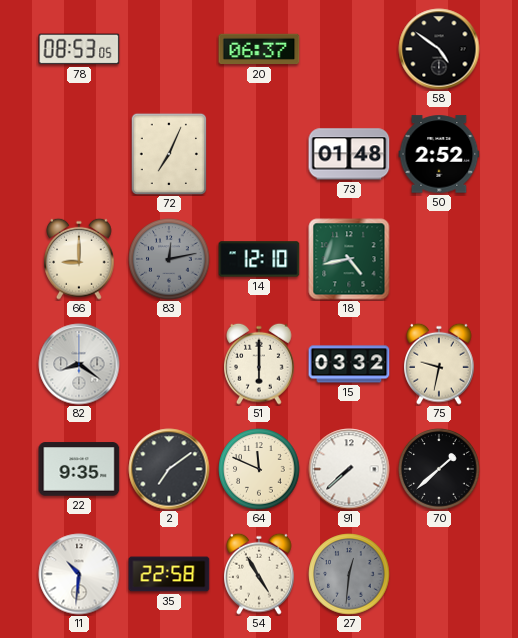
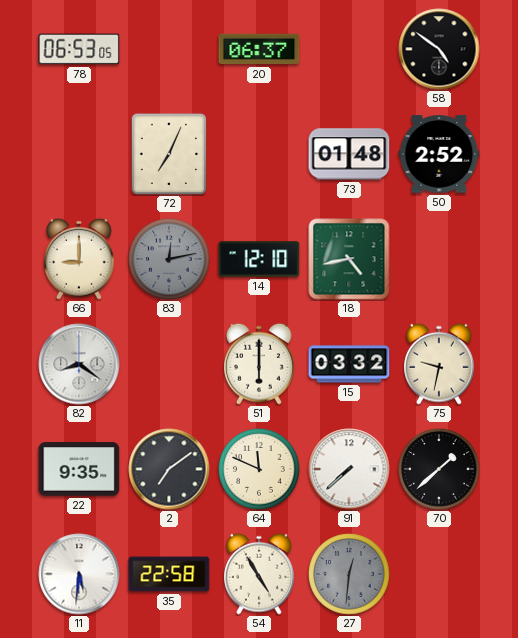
78: 08:53 -> 06:53
11: 10:31 -> 5:31
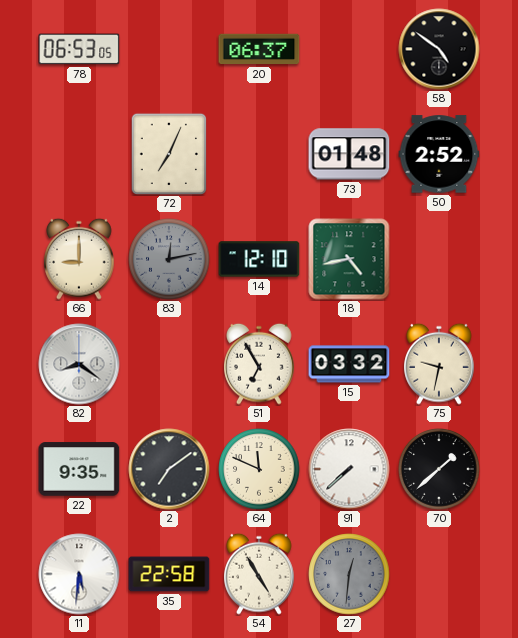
51: 6:00 -> 6:55
